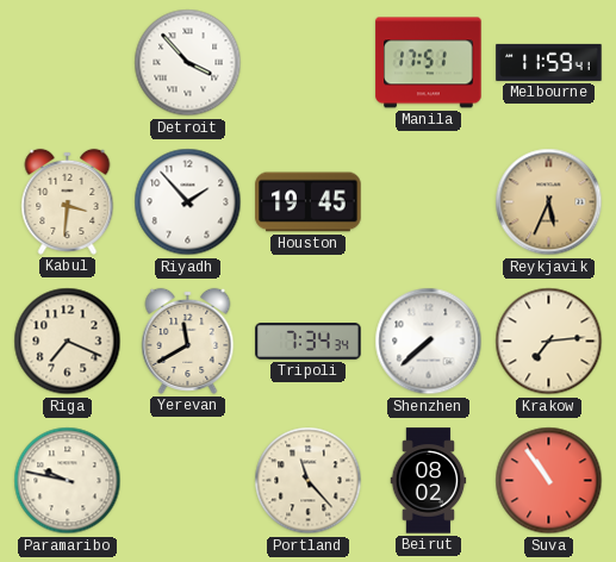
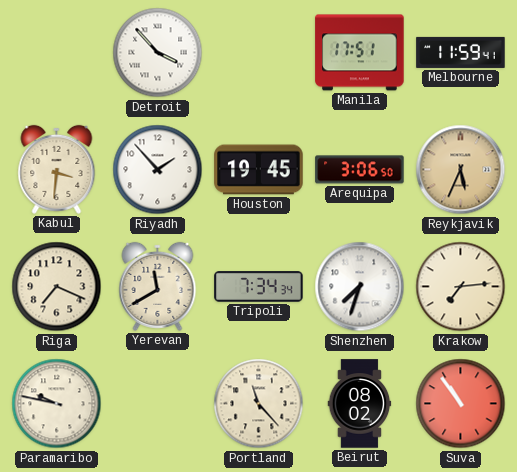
Arequipa: none -> 3:06
Shenzhen: 7:38 -> 7:33
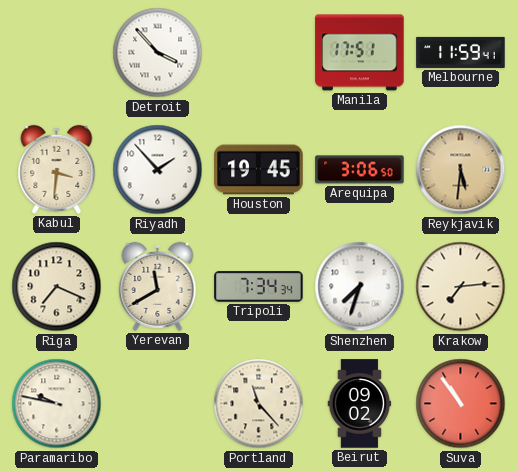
Reykjavik: 5:34 -> 5:31
Beirut: 08:02 -> 09:02
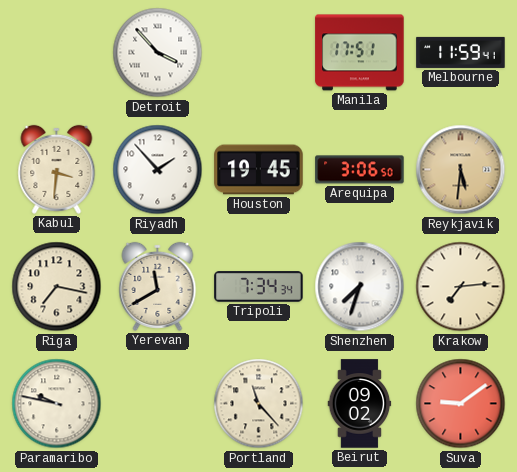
Riga: 7:19 -> 7:17
Suva: 10:54 -> 9:09
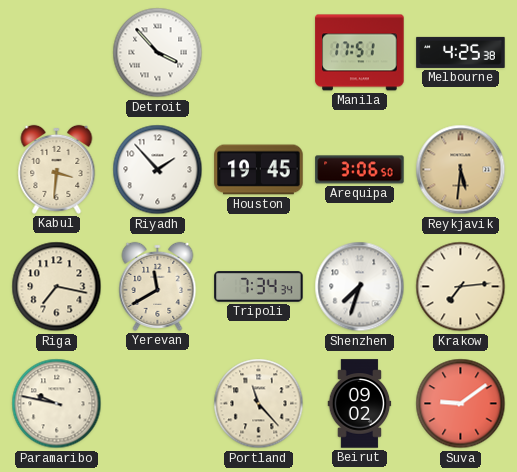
Melbourne: 11:59 -> 4:25
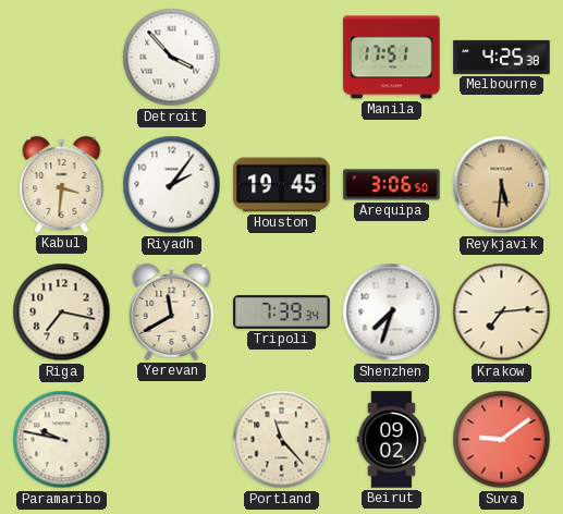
Riyadh: 1:53 -> 2:06
Tripoli: 7:34 -> 7:39
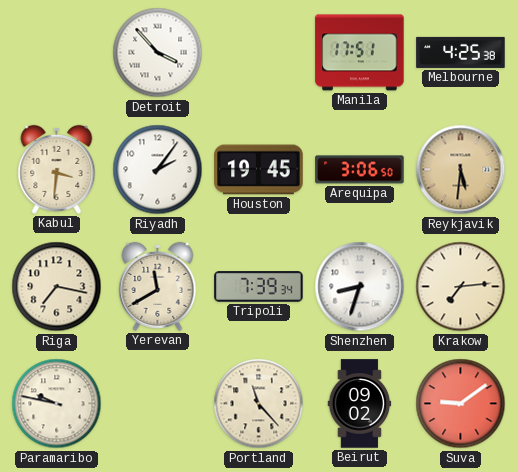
Shenzhen: 7:33 -> 8:33
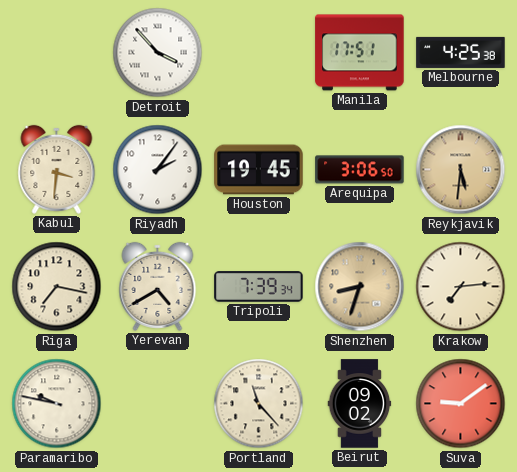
Yerevan: 11:40 -> 4:40
Shenzhen dial: white -> champagne
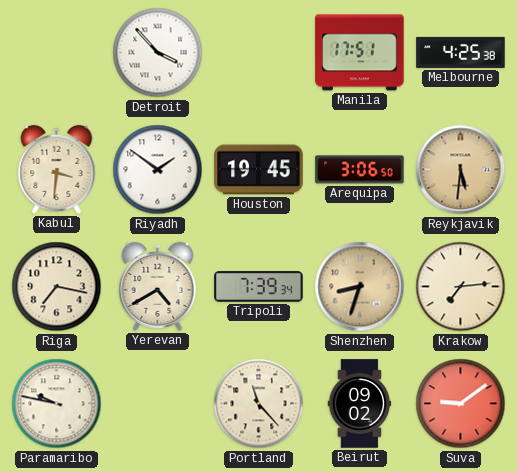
Riyadh: 2:06 -> 1:51
